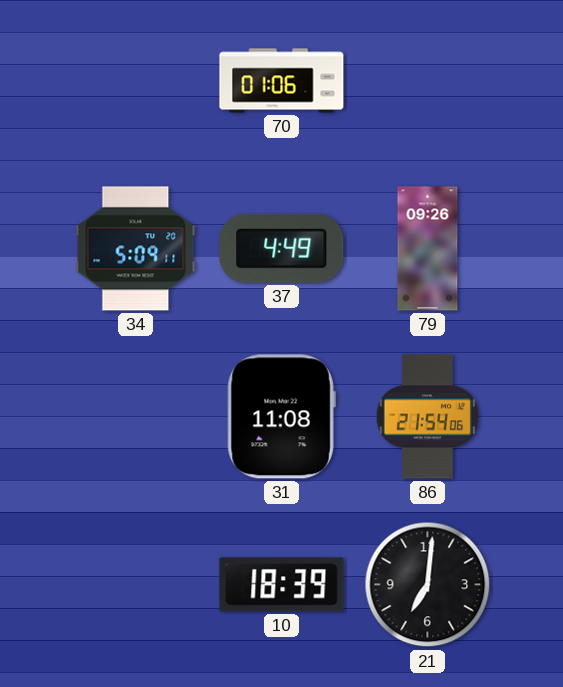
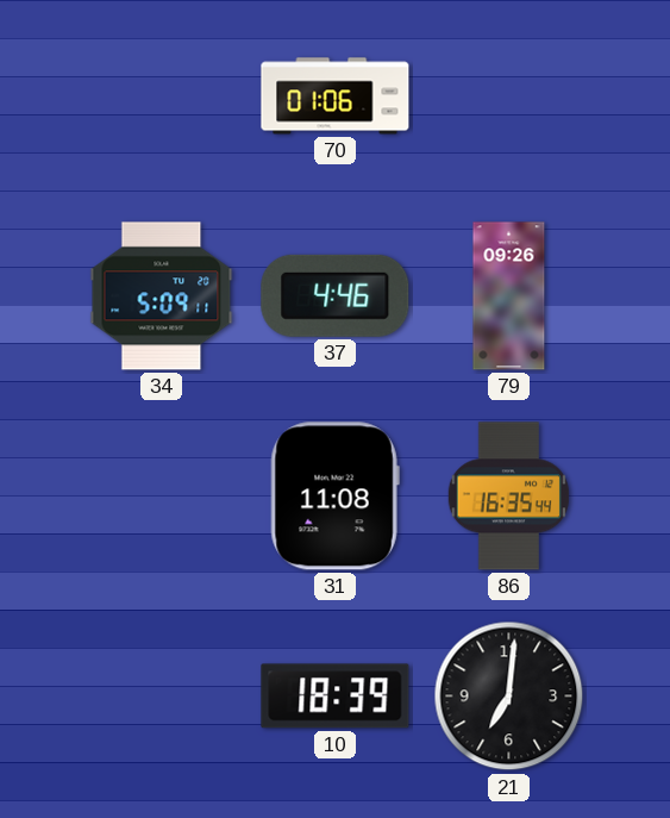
37: 4:49 -> 4:46
86: 21:54 -> 16:35
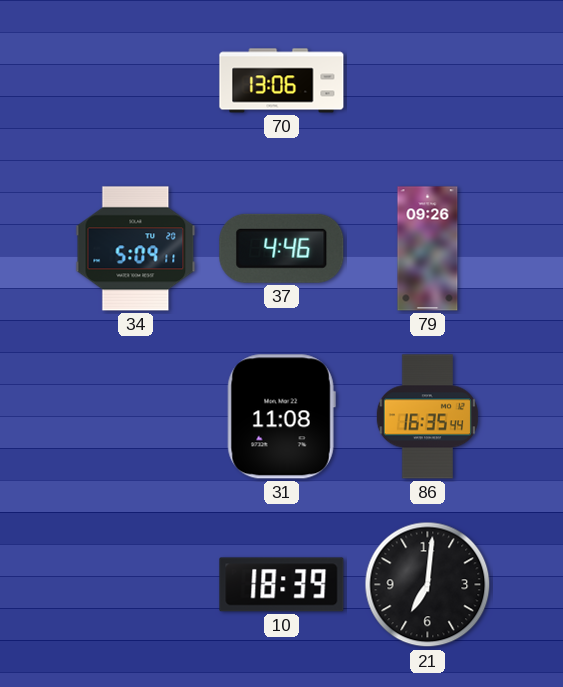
70: 01:06 -> 13:06
